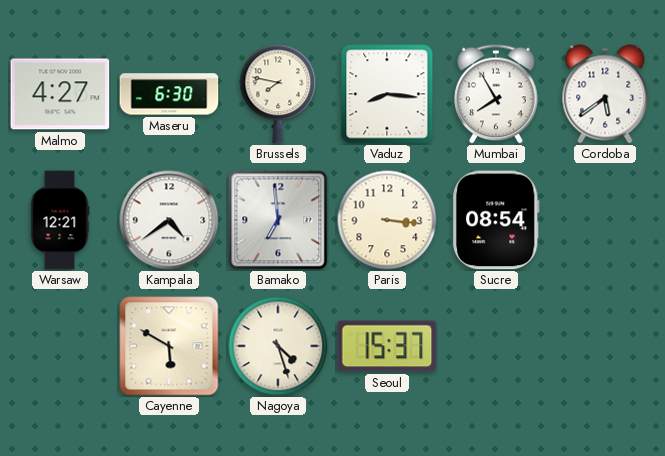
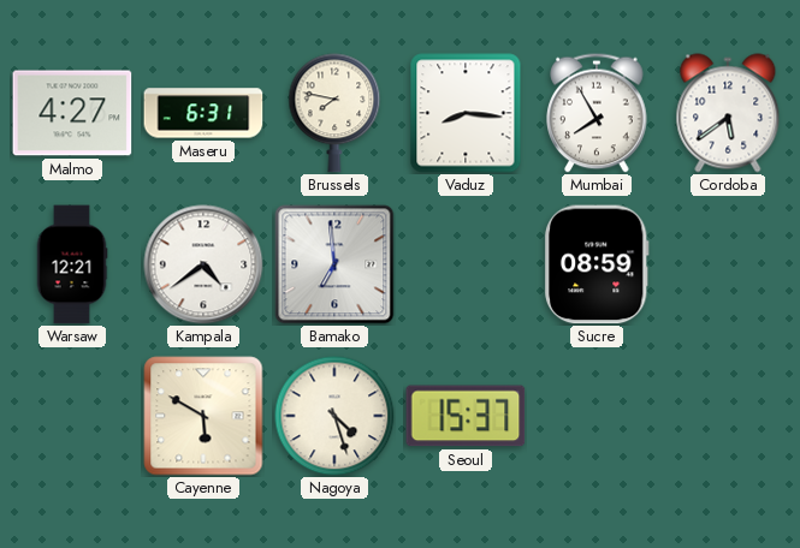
Maseru: 6:30 -> 6:31
Paris: 3:16 -> none
Sucre: 08:54 -> 08:59
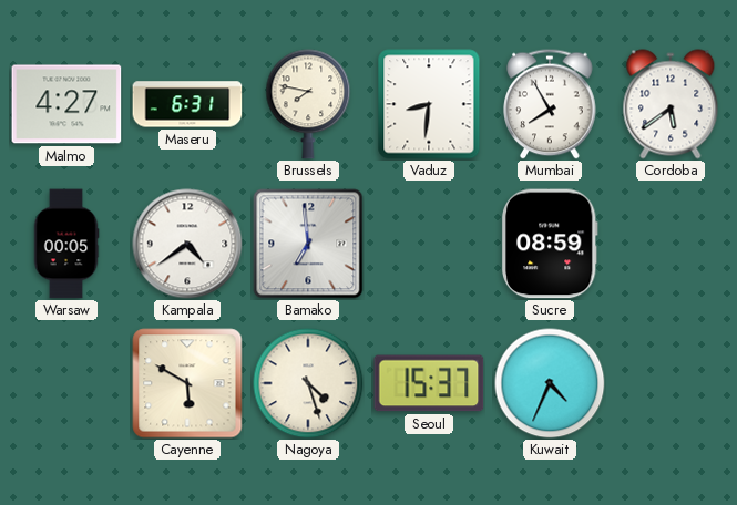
Vaduz: 8:16 -> 8:31
Warsaw: 12:21 -> 00:05
Kuwait: none -> 4:34
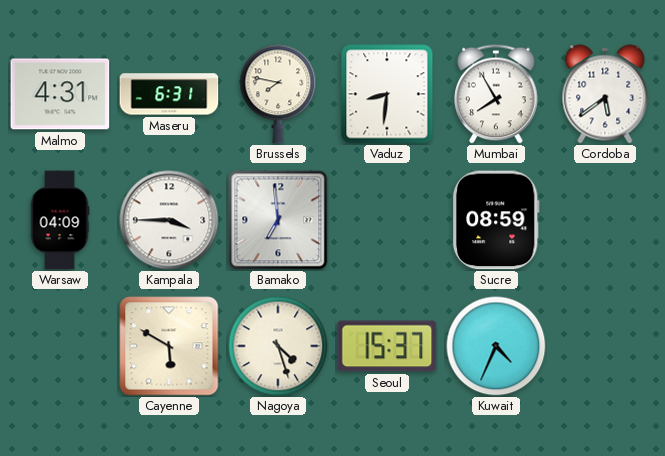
Malmo: 4:27 -> 4:31
Warsaw: 00:05 -> 04:09
Kampala: 4:39 -> 3:45
